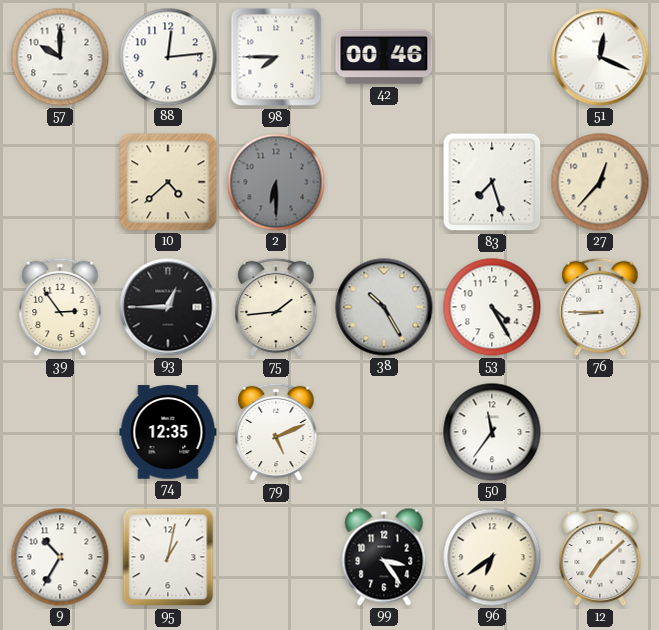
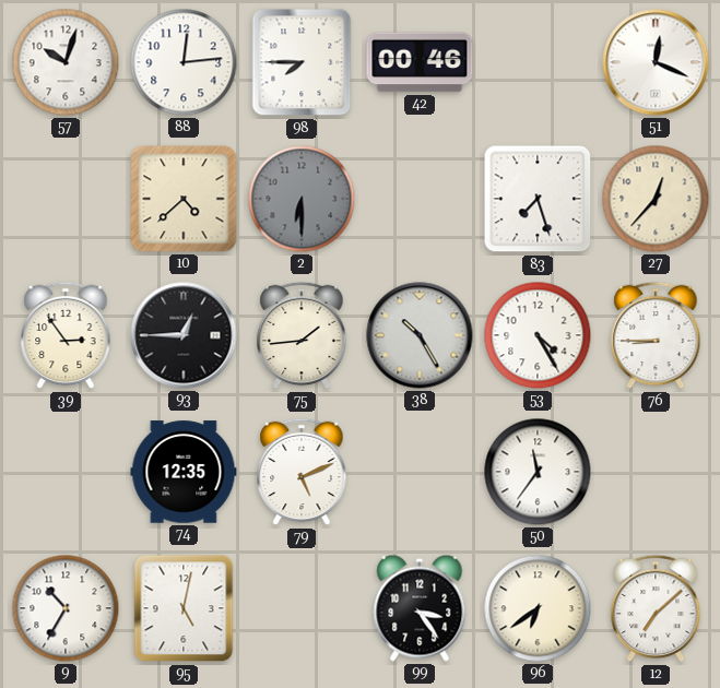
57: 10:00 -> 10:03
95: 1:02 -> 5:02
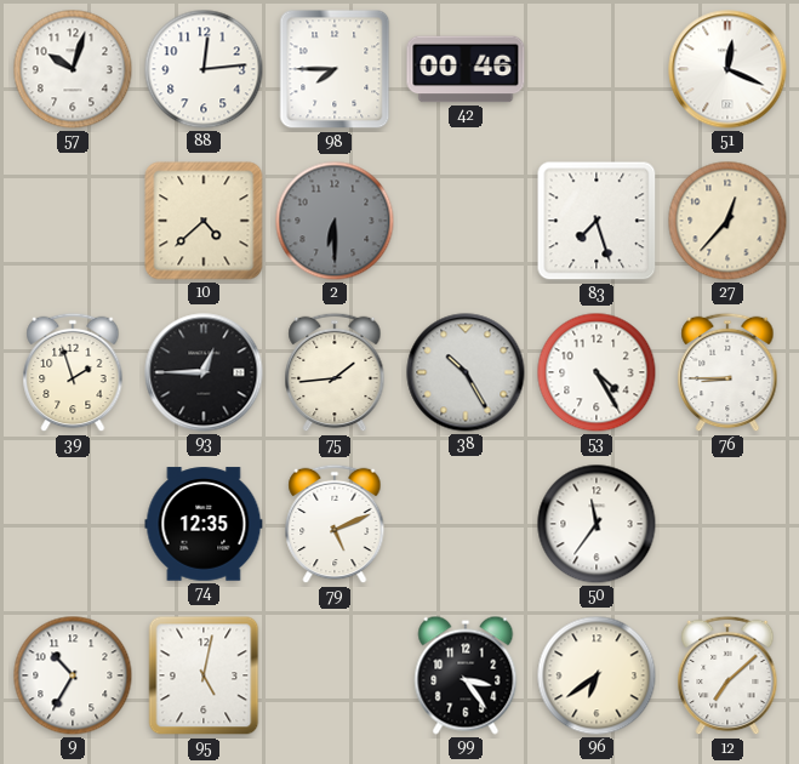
39: 2:54 -> 1:57
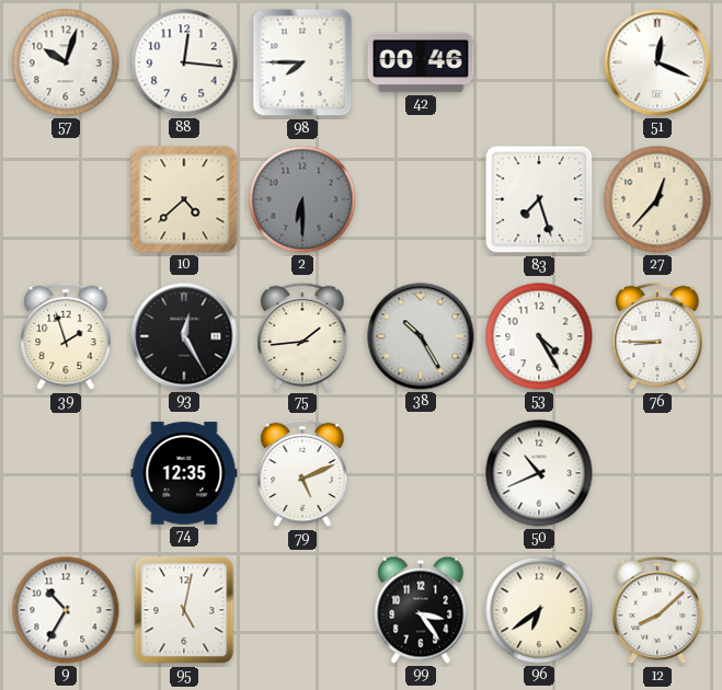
88: 12:14 -> 12:16
93: 12:45 -> 12:25
50: 11:36 -> 10:41
12: 7:08 -> 8:08
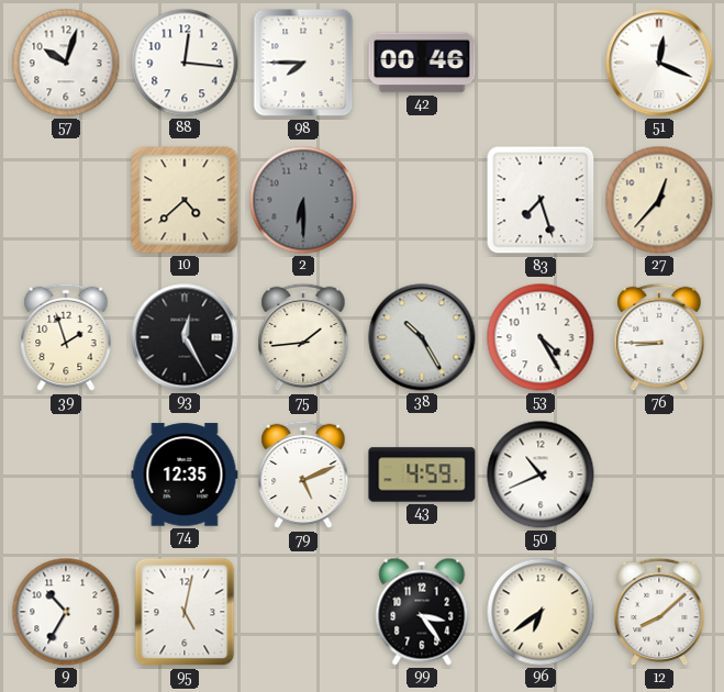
43: none -> 4:59
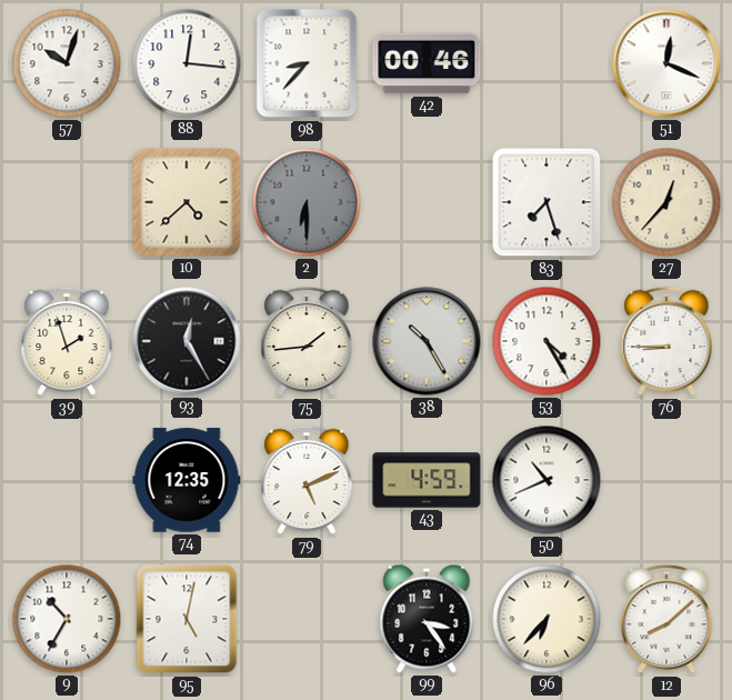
98: 7:45 -> 8:37
96: 6:39 -> 6:37
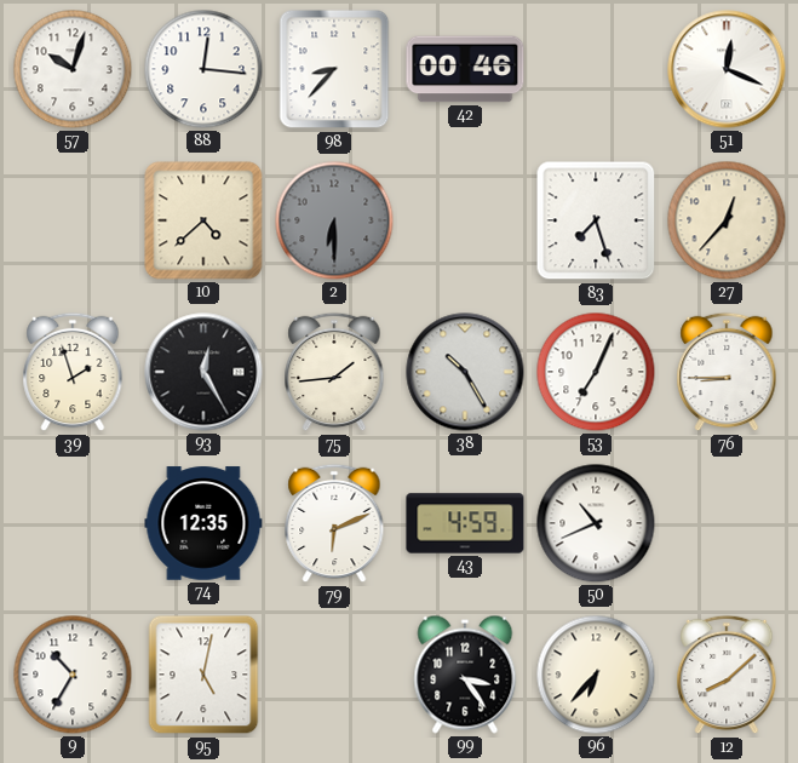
53: 4:25 -> 7:04
79: 5:11 -> 6:11
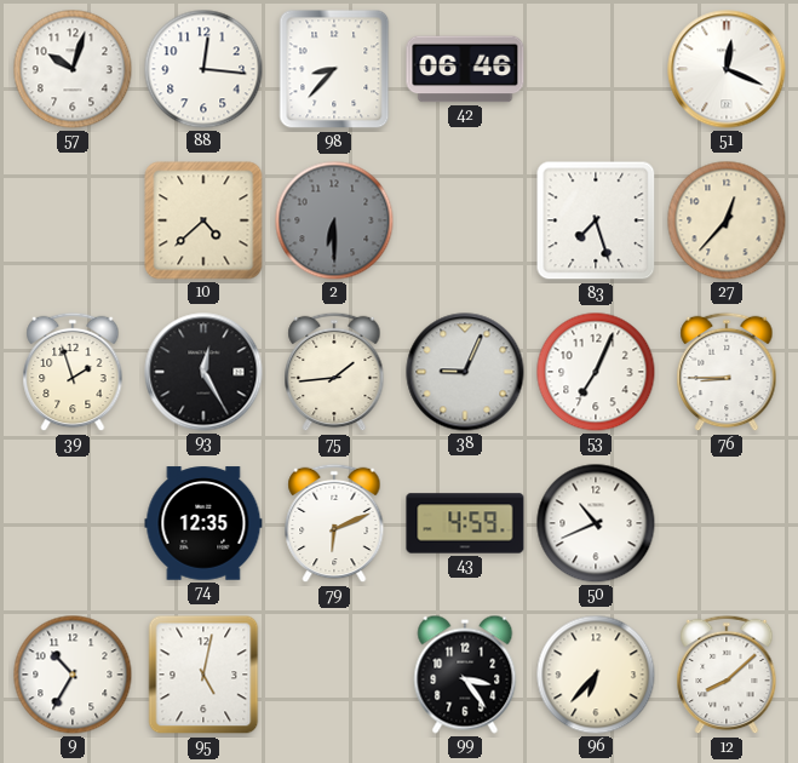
42: 00:46 -> 06:46
38: 10:25 -> 9:04
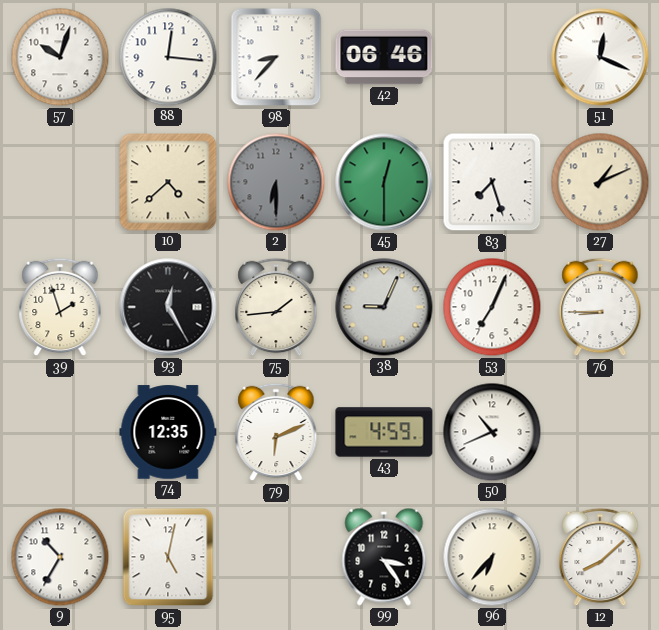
45: none -> 12:30
27: 12:37 -> 1:11
